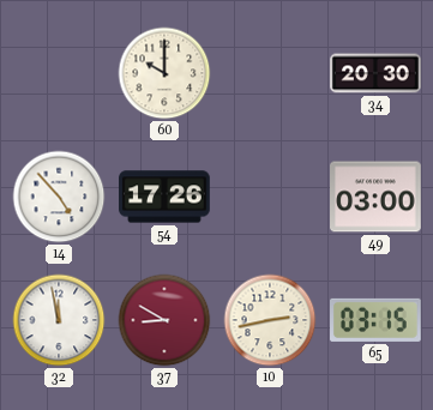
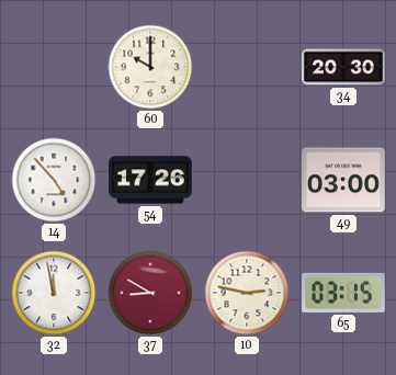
10: 2:43 -> 2:47
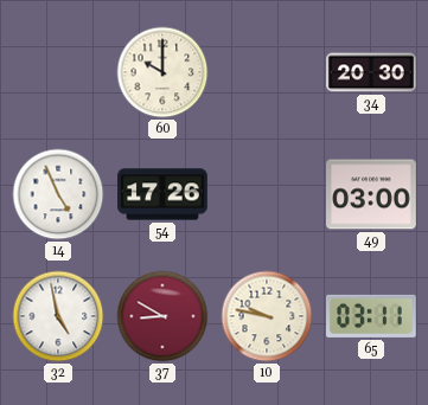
14: 4:53 -> 4:56
32: 11:58 -> 4:58
10: 2:47 -> 9:47
65: 03:15 -> 03:11
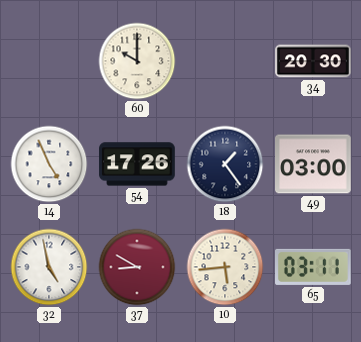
18: none -> 1:24
10: 9:47 -> 5:44
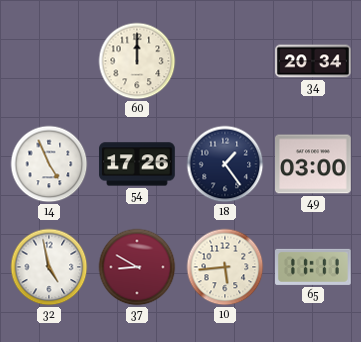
60: 10:00 -> 12:00
34: 20:30 -> 20:34
65: 03:11 -> 11:11
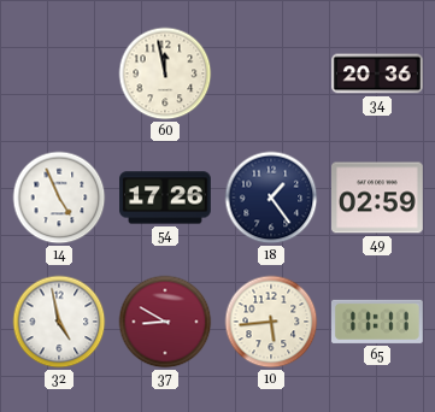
60: 12:00 -> 11:58
34: 20:34 -> 20:36
49: 03:00 -> 02:59
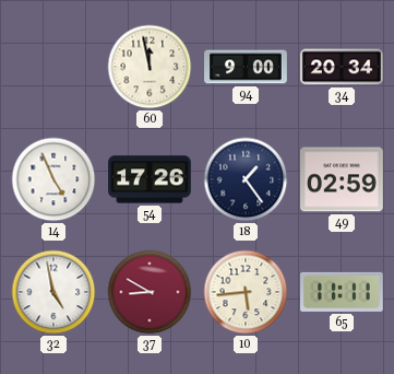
94: none -> 9:00
34: 20:36 -> 20:34
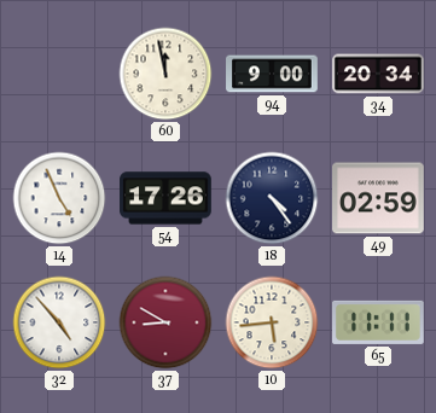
18: 1:24 -> 4:24
32: 4:58 -> 4:53
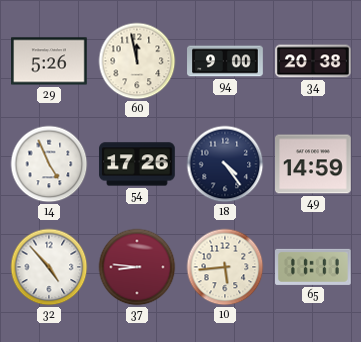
29: none -> 5:26
34: 20:34 -> 20:38
49: 02:59 -> 14:59
37: 8:50 -> 8:46
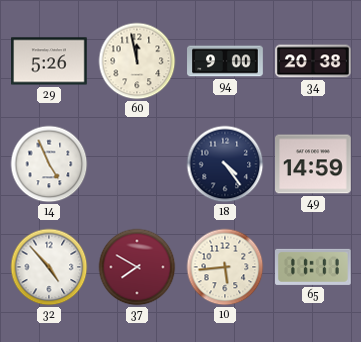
54: 17:26 -> none
37: 8:46 -> 7:50
